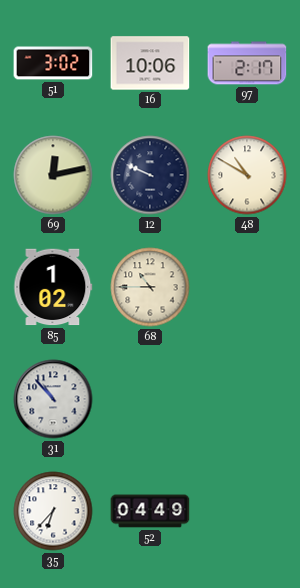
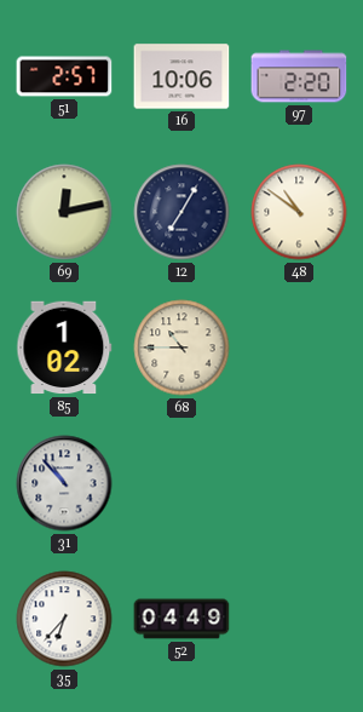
51: 3:02 -> 2:57
97: 2:17 -> 2:20
12: 9:49 -> 7:05
48: 10:50 -> 10:51
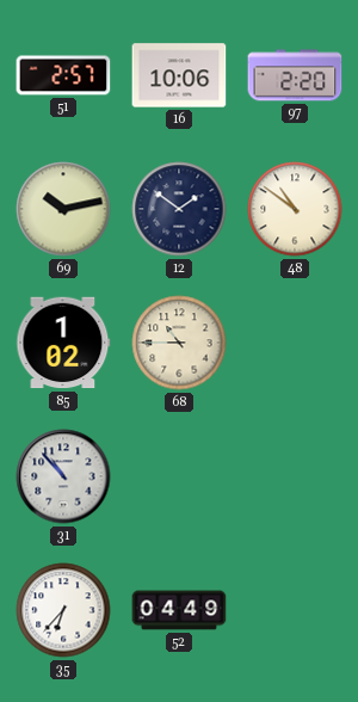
69: 12:13 -> 10:13
12: 7:05 -> 1:51
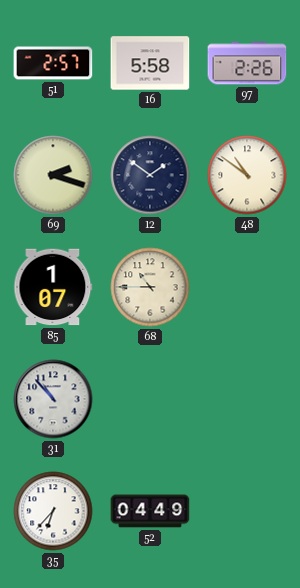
16: 10:06 -> 5:58
97: 2:20 -> 2:26
69: 10:13 -> 2:18
85: 1:02 -> 1:07
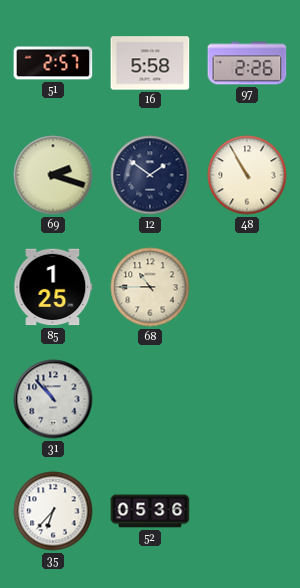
48: 10:51 -> 10:55
85: 1:07 -> 1:25
52: 04:49 -> 05:36
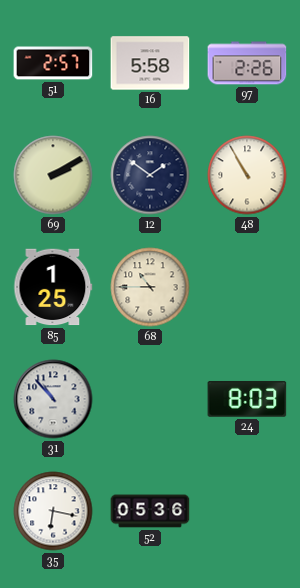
69: 2:18 -> 2:10
24: none -> 8:03
35: 6:37 -> 6:17
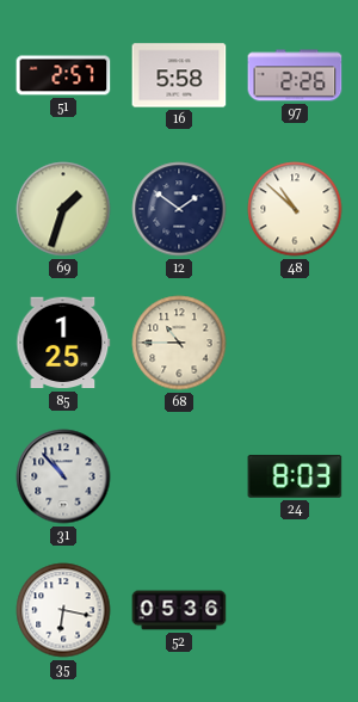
69: 2:10 -> 1:33
48: 10:55 -> 10:52
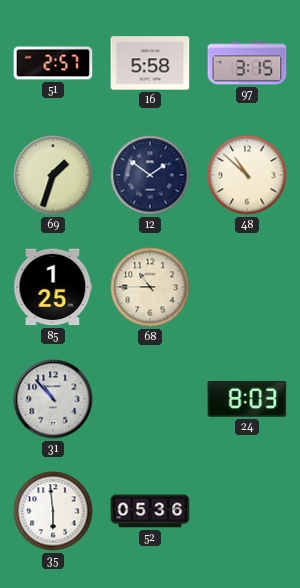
97: 2:26 -> 3:15
35: 6:17 -> 5:59
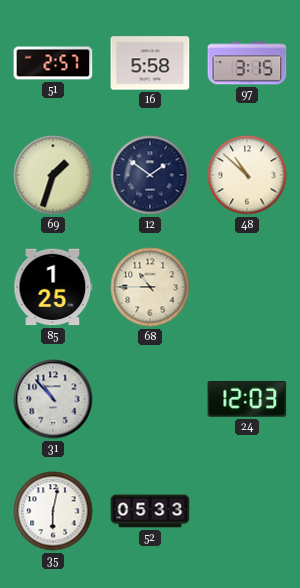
24: 8:03 -> 12:03
35: 5:59 -> 6:02
52: 05:36 -> 05:33
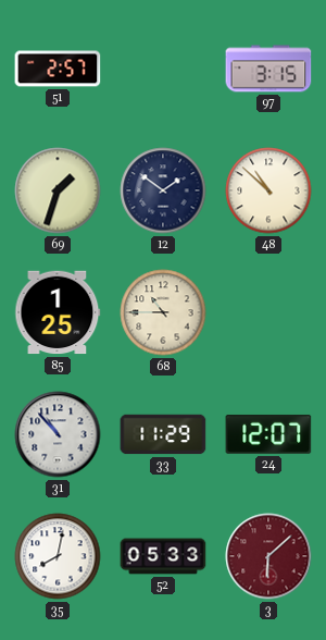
16: 5:58 -> none
33: none -> 11:29
24: 12:03 -> 12:07
35: 6:02 -> 8:02
3: none -> 6:08
